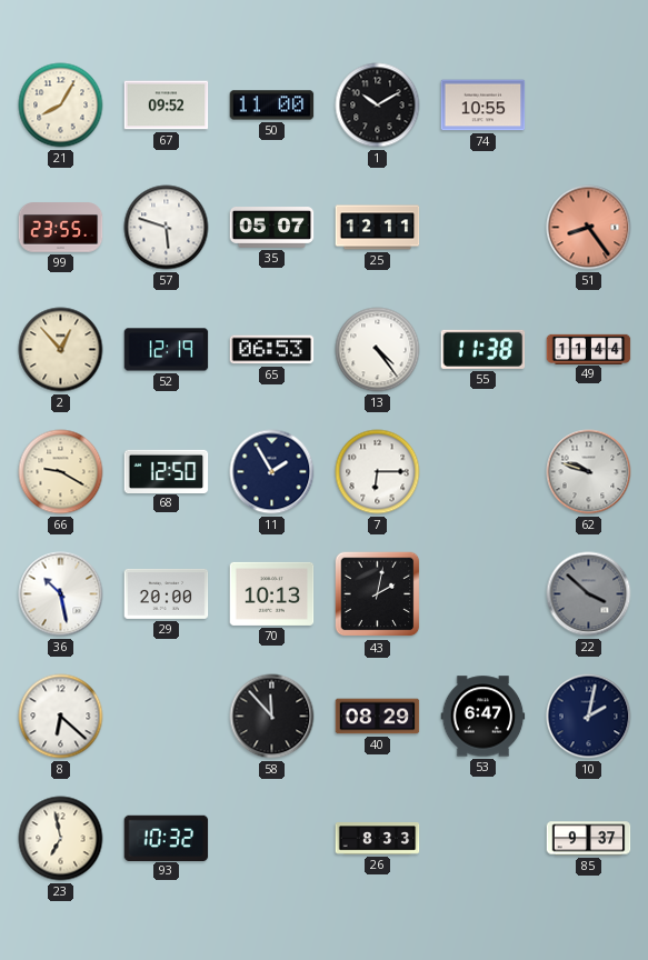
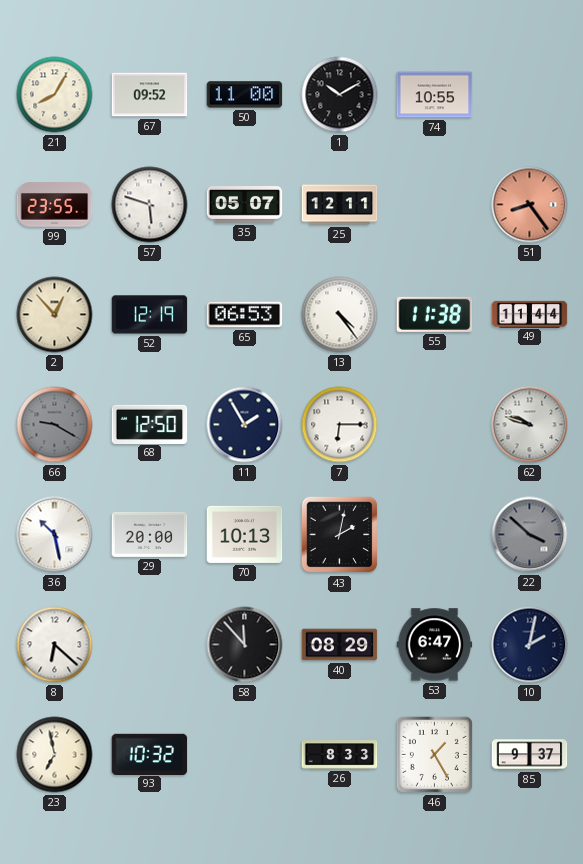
66 dial: cream -> grey
46: none -> 1:25
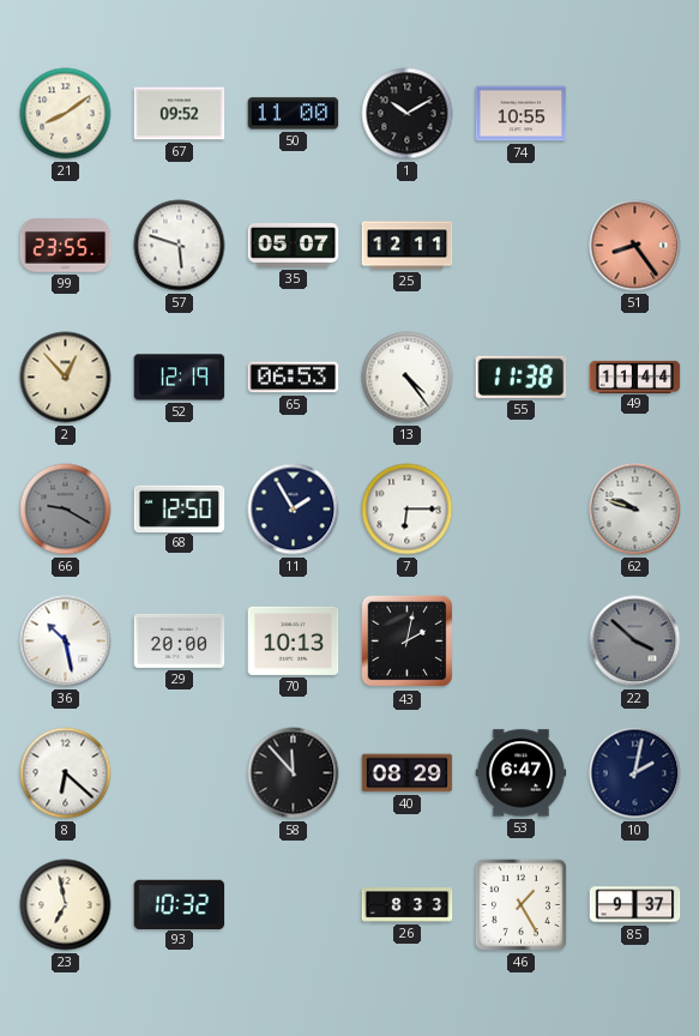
21: 8:05 -> 8:09
